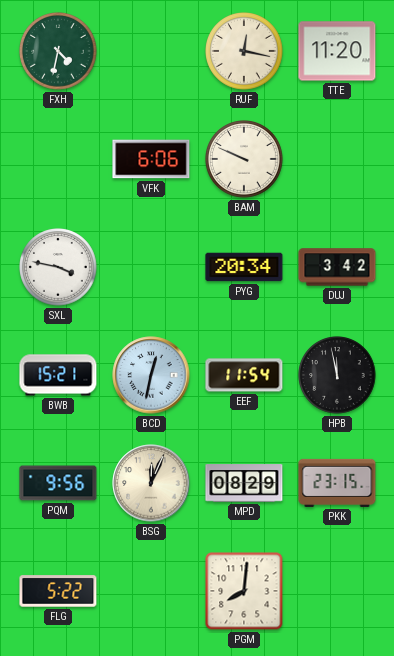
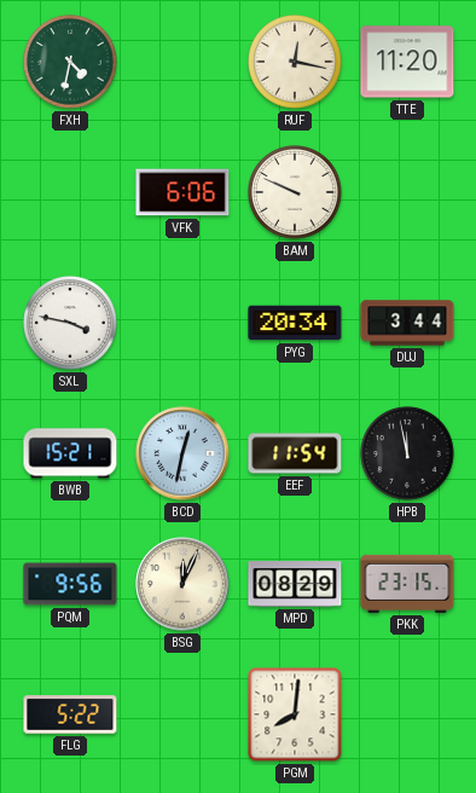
DUJ: 3:42 -> 3:44
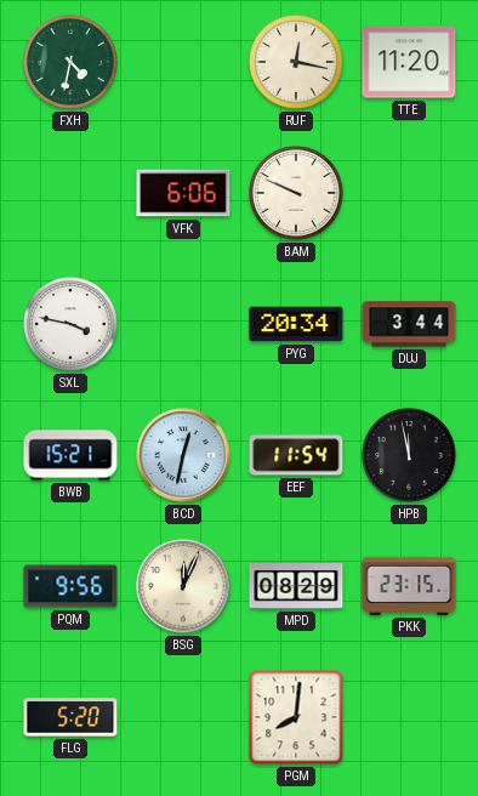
FLG: 5:22 -> 5:20
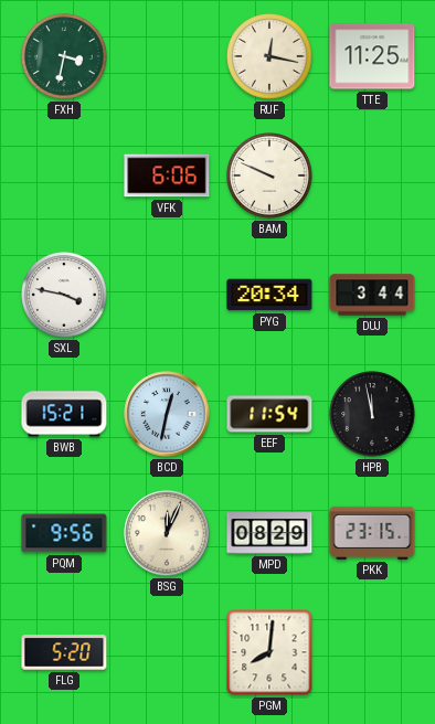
FXH: 4:32 -> 3:32
TTE: 11:20 -> 11:25
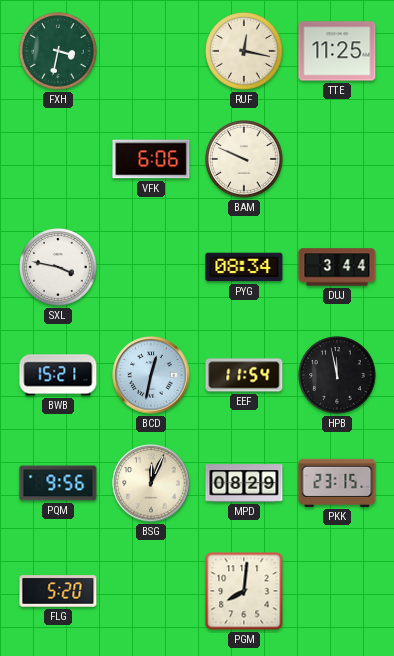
PYG: 20:34 -> 08:34
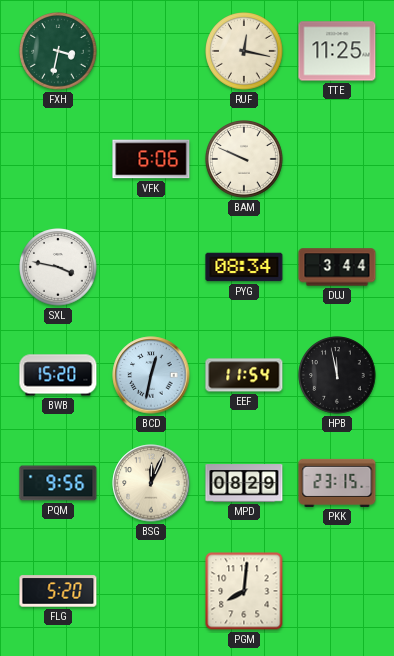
BWB: 15:21 -> 15:20
